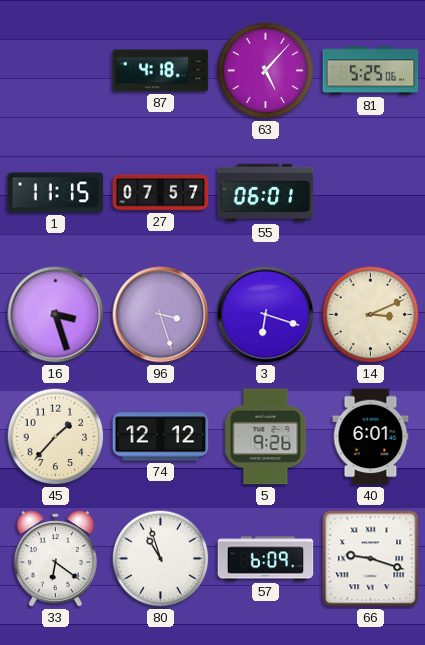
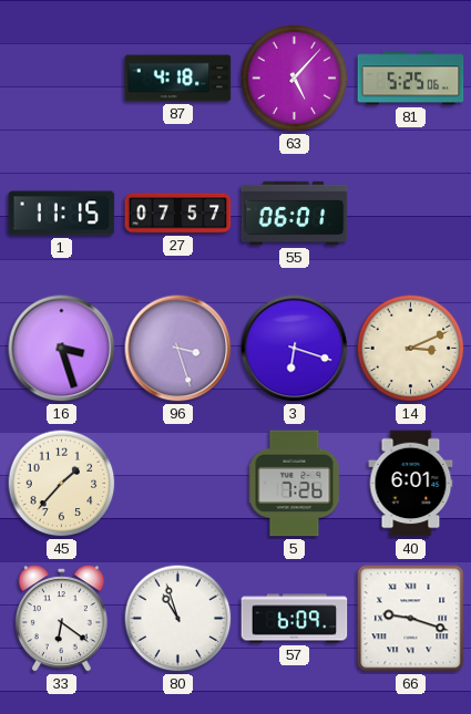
74: 12:12 -> none
5: 9:26 -> 7:26
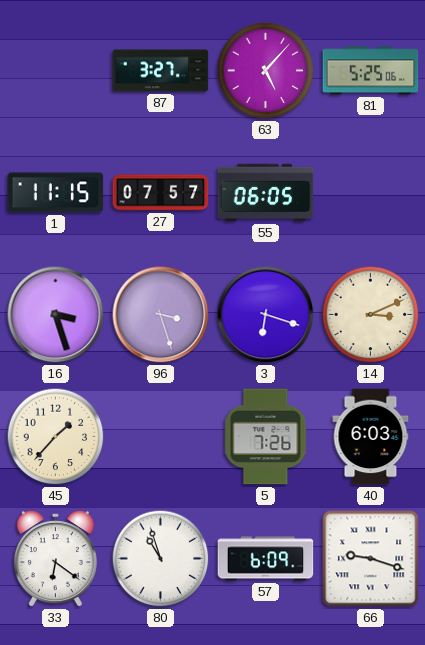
87: 4:18 -> 3:27
55: 06:01 -> 06:05
40: 6:01 -> 6:03
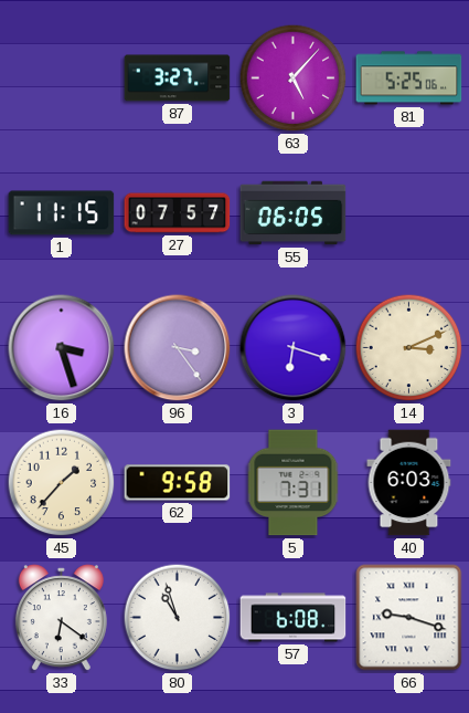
96: 3:27 -> 3:24
62: none -> 9:58
5: 7:26 -> 7:31
57: 6:09 -> 6:08
